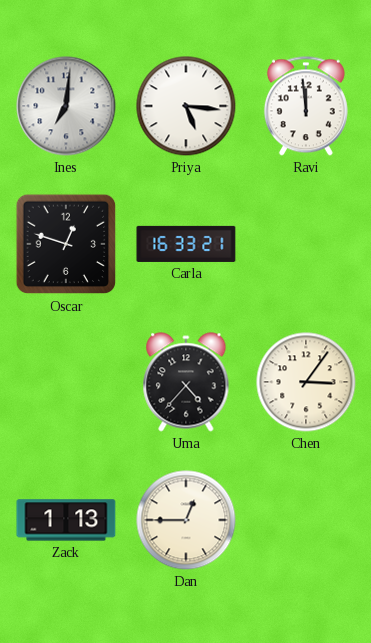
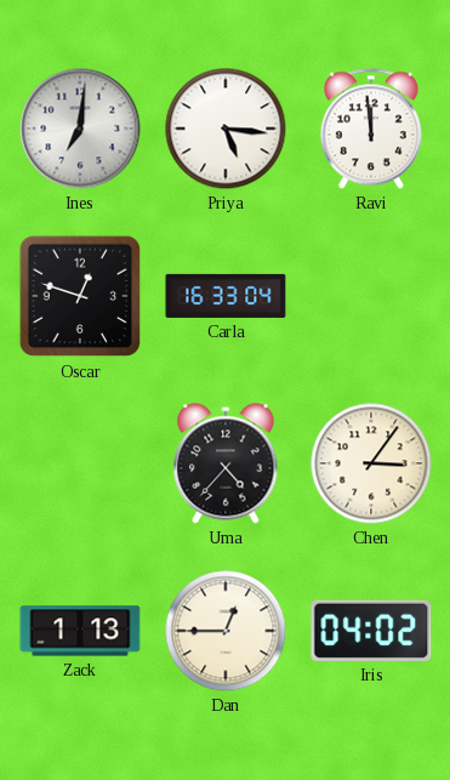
Carla: 16:33:21 -> 16:33:04
Iris: none -> 04:02
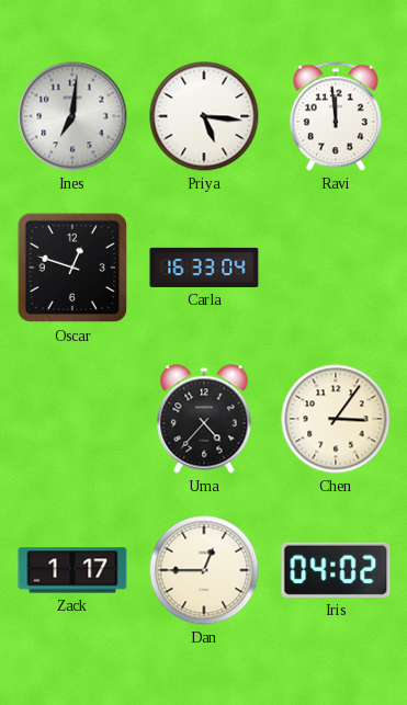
Zack: 1:13 -> 1:17
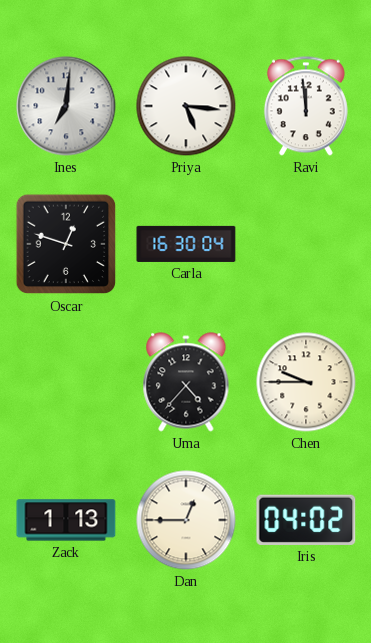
Carla: 16:33 -> 16:30
Chen: 3:06 -> 9:45
Zack: 1:17 -> 1:13
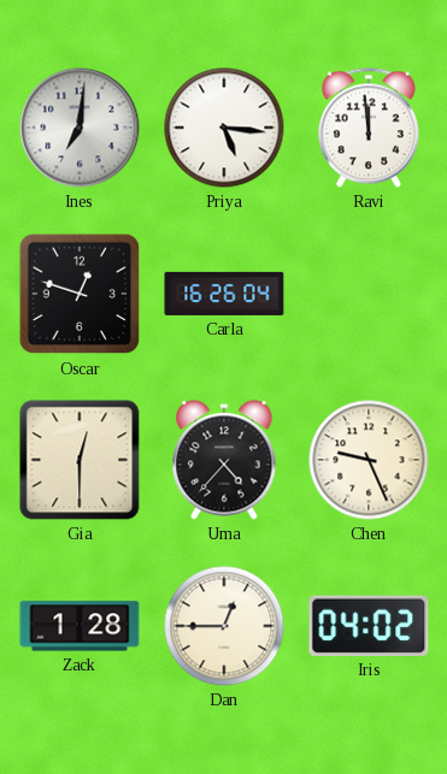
Carla: 16:30 -> 16:26
Gia: none -> 12:30
Chen: 9:45 -> 9:26
Zack: 1:13 -> 1:28
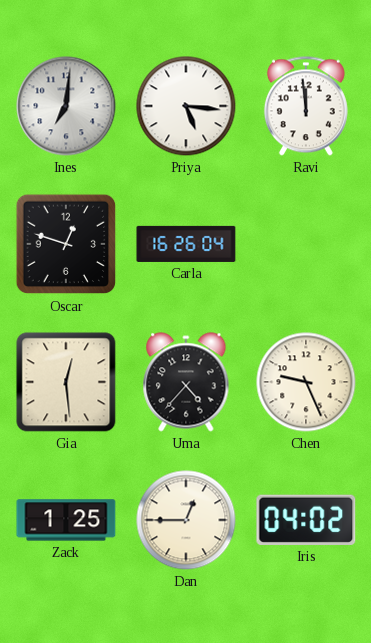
Gia: 12:30 -> 12:29
Zack: 1:28 -> 1:25
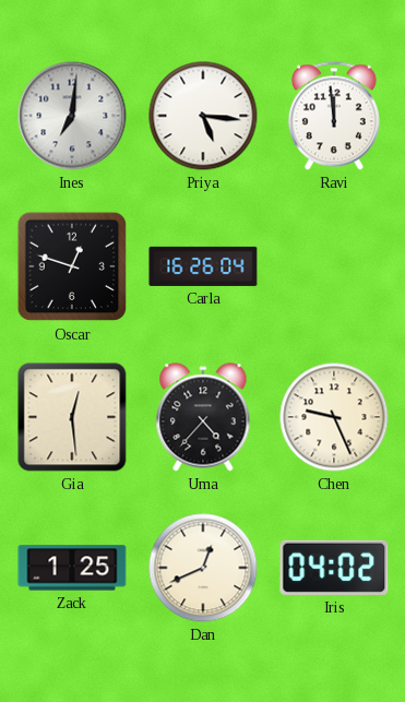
Dan: 12:45 -> 12:41
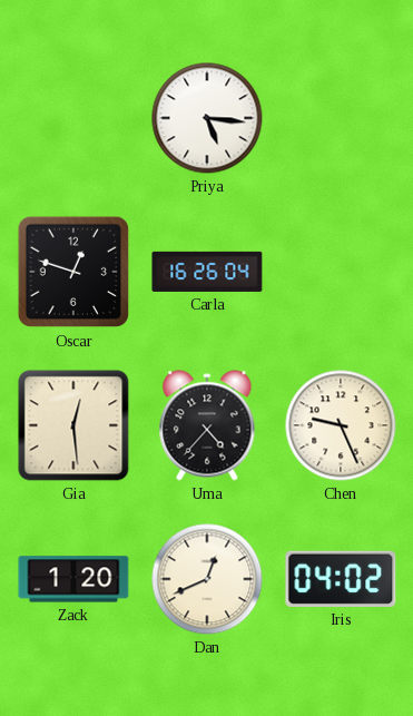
Ines: 7:01 -> none
Ravi: 11:59 -> none
Zack: 1:25 -> 1:20
